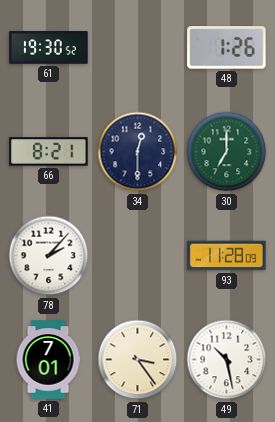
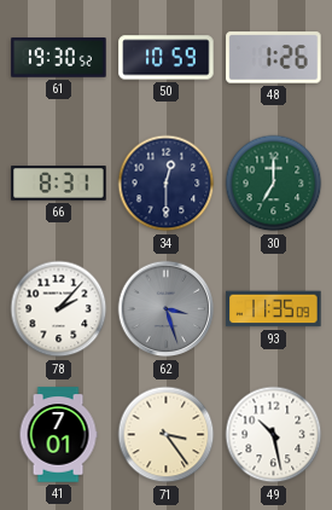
50: none -> 10:59
66: 8:21 -> 8:31
62: none -> 3:27
93: 11:28 -> 11:35
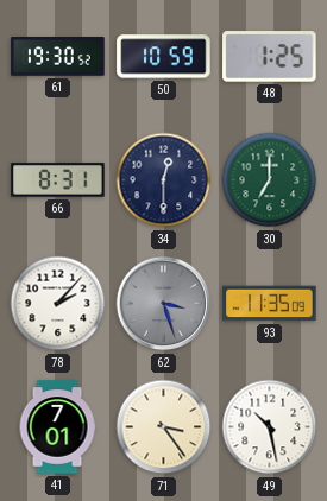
48: 1:26 -> 1:25
